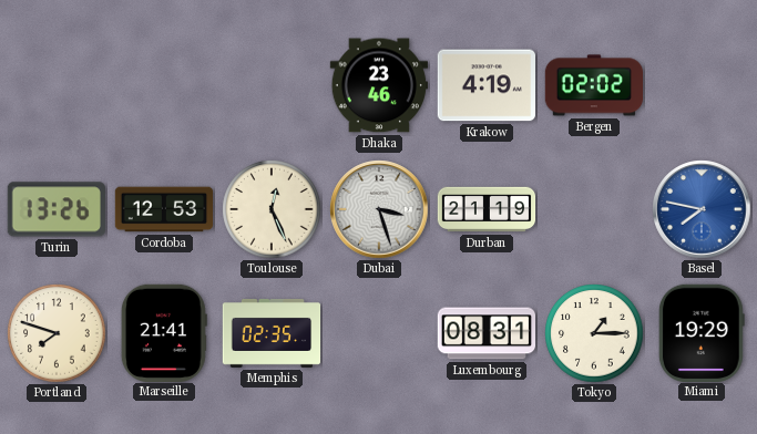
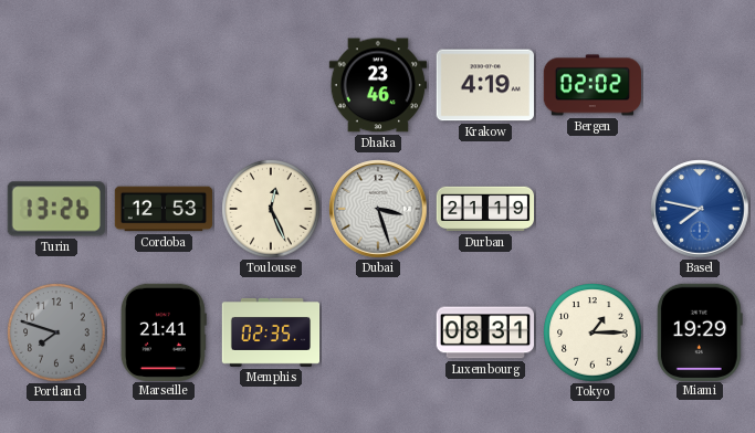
Portland dial: cream -> grey
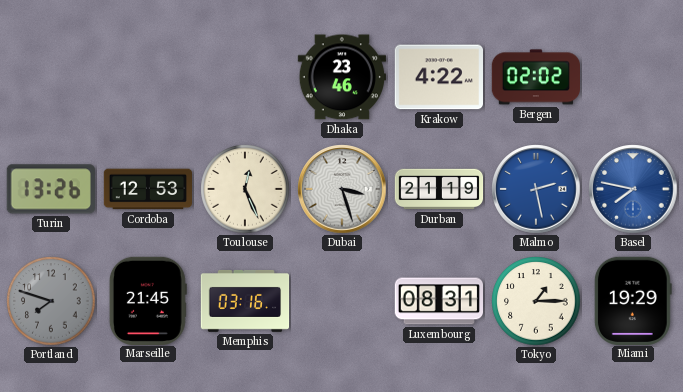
Krakow: 4:19 -> 4:22
Malmo: none -> 2:28
Marseille: 21:41 -> 21:45
Memphis: 02:35 -> 03:16
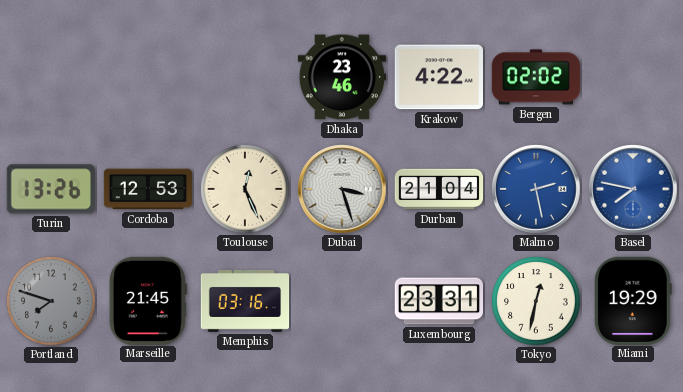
Durban: 21:19 -> 21:04
Luxembourg: 08:31 -> 23:31
Tokyo: 1:15 -> 12:32
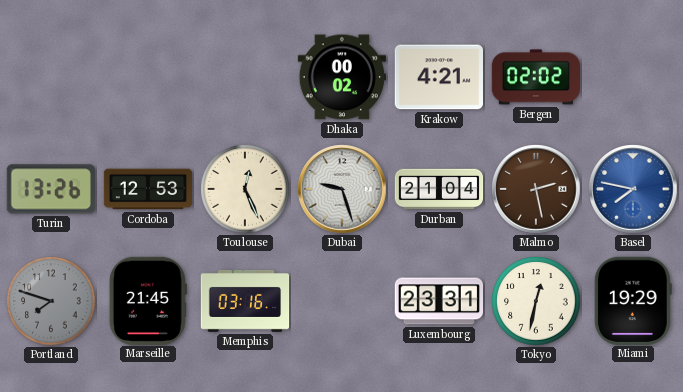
Dhaka: 23:46 -> 00:02
Krakow: 4:22 -> 4:21
Dubai: 3:27 -> 9:27
Malmo dial: blue -> brown
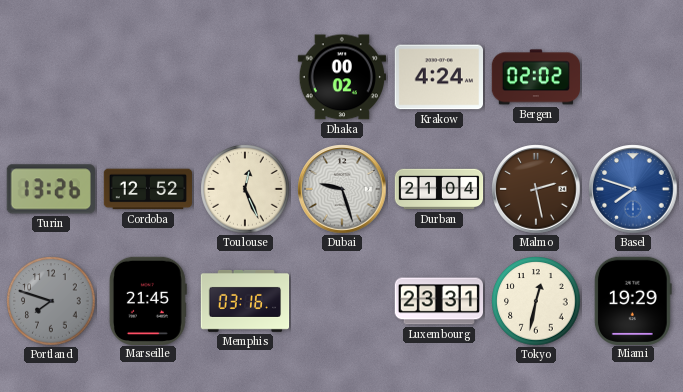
Krakow: 4:21 -> 4:24
Cordoba: 12:53 -> 12:52
Basel: 7:47 -> 7:48
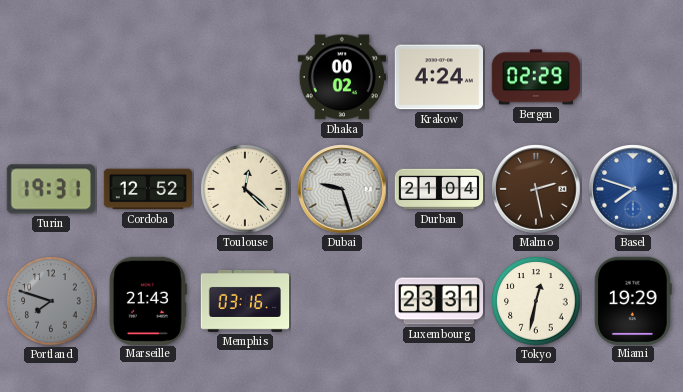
Bergen: 02:02 -> 02:29
Turin: 13:26 -> 19:31
Toulouse: 12:26 -> 12:22
Marseille: 21:45 -> 21:43
